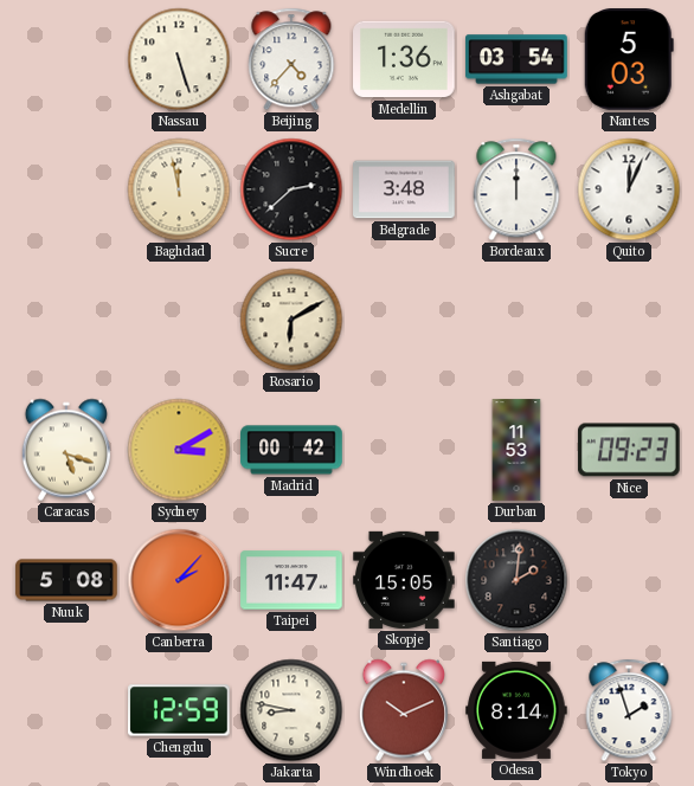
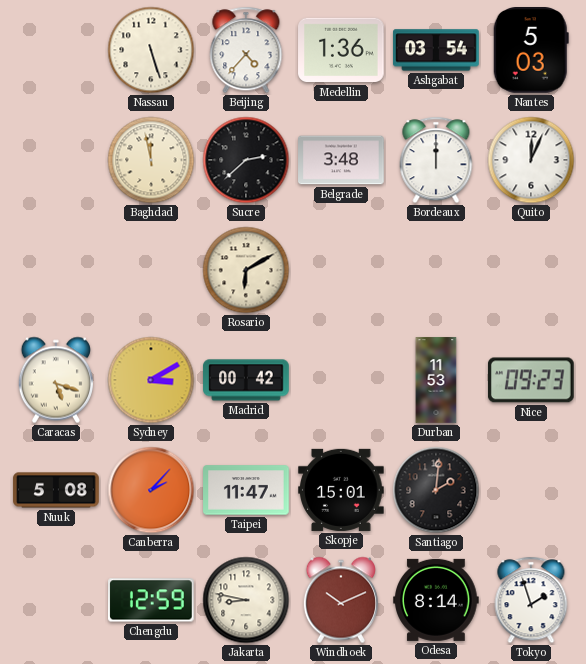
Skopje: 15:05 -> 15:01
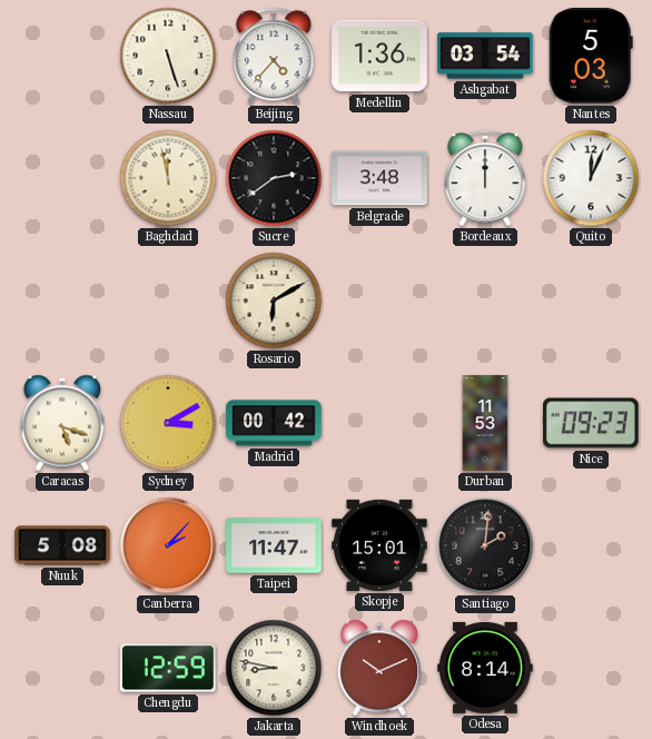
Sucre: 2:38 -> 2:39
Tokyo: 1:57 -> none
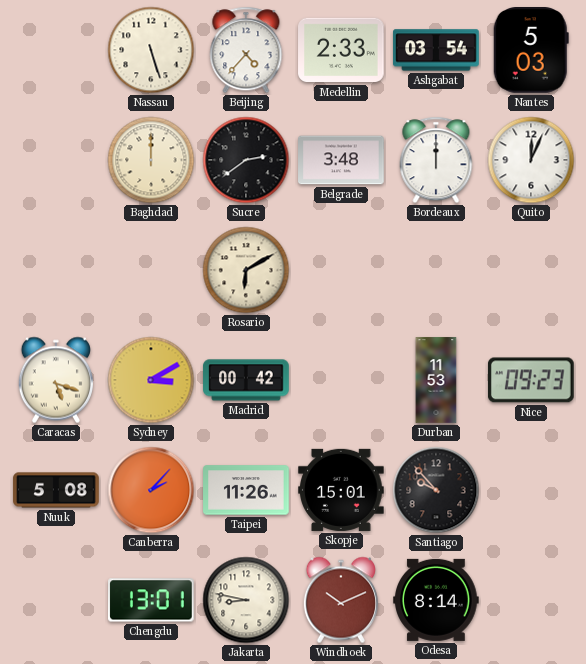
Medellin: 1:36 -> 2:33
Baghdad: 11:58 -> 12:00
Taipei: 11:47 -> 11:26
Santiago: 2:01 -> 9:53
Chengdu: 12:59 -> 13:01
